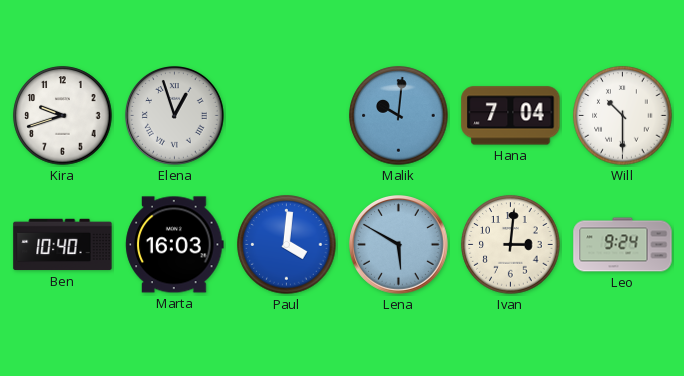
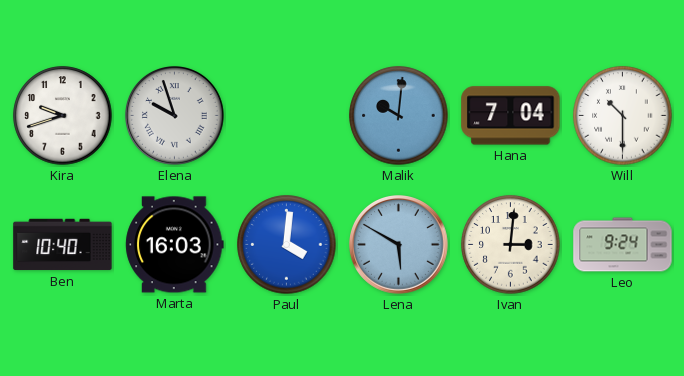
Elena: 12:57 -> 9:57
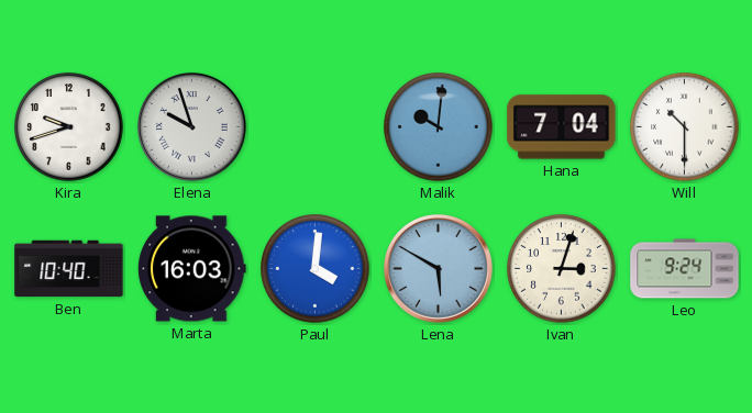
Ivan: 3:01 -> 3:03
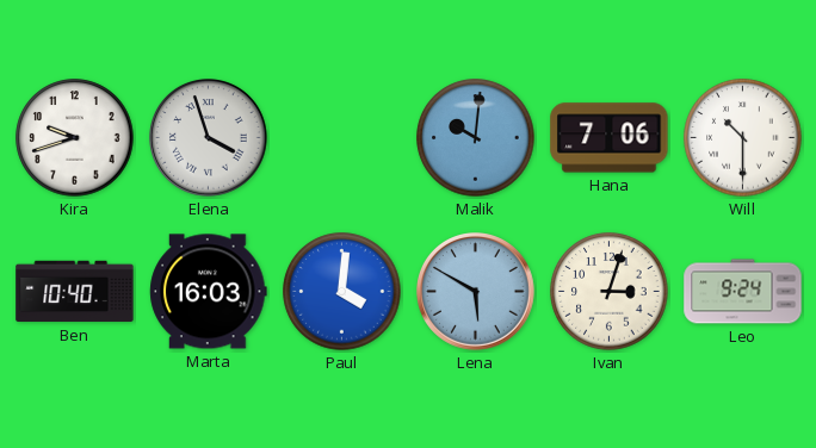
Elena: 9:57 -> 3:57
Hana: 7:04 -> 7:06
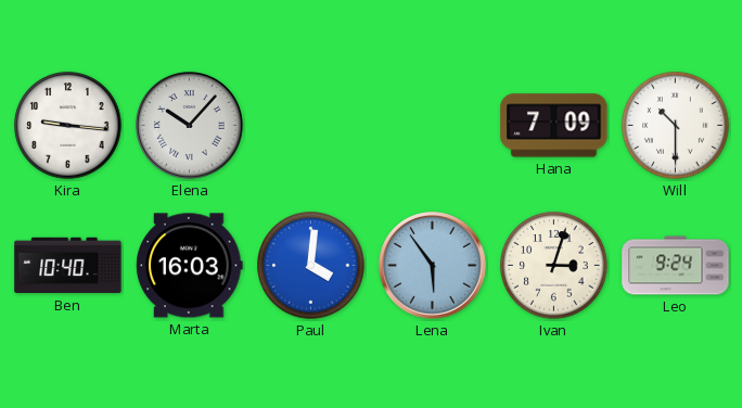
Kira: 9:42 -> 9:16
Elena: 3:57 -> 10:07
Malik: 10:01 -> none
Hana: 7:06 -> 7:09
Lena: 5:50 -> 5:54
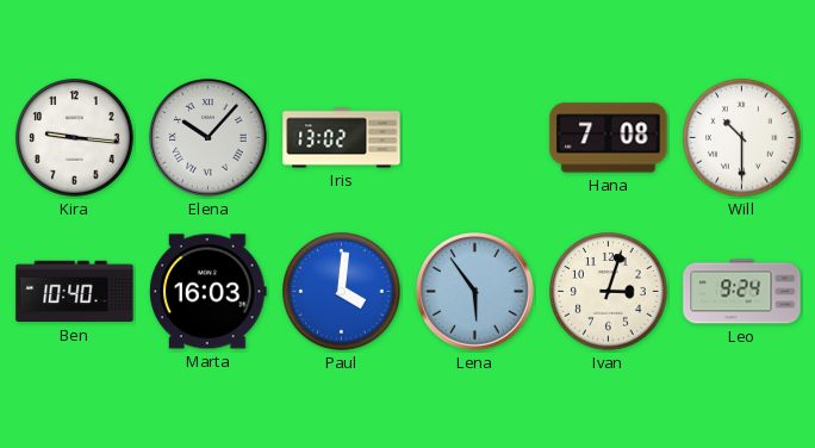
Iris: none -> 13:02
Hana: 7:09 -> 7:08
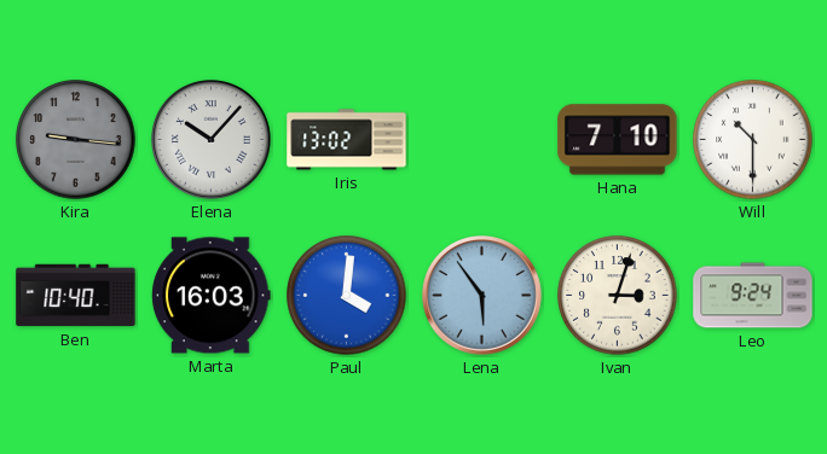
Kira dial: white -> grey
Hana: 7:08 -> 7:10
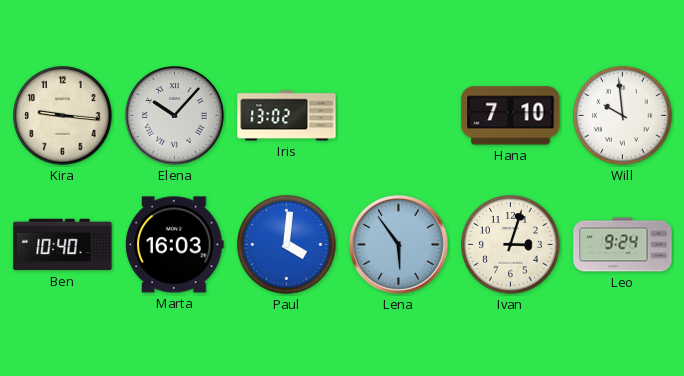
Kira dial: grey -> cream
Will: 10:30 -> 9:59
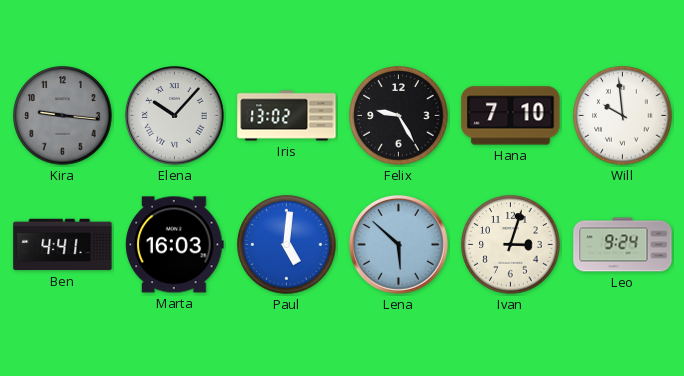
Kira dial: cream -> grey
Felix: none -> 9:25
Ben: 10:40 -> 4:41
Paul: 4:01 -> 5:01
Lena: 5:54 -> 5:52
